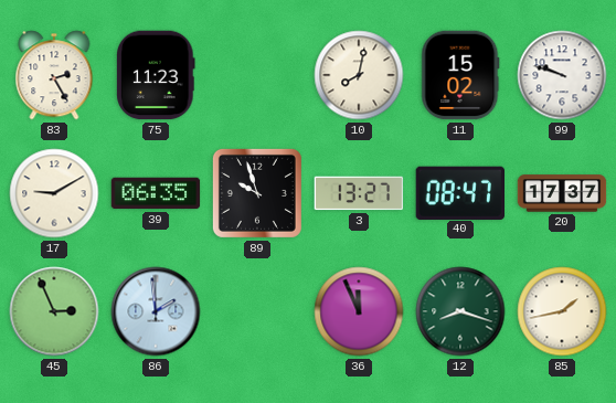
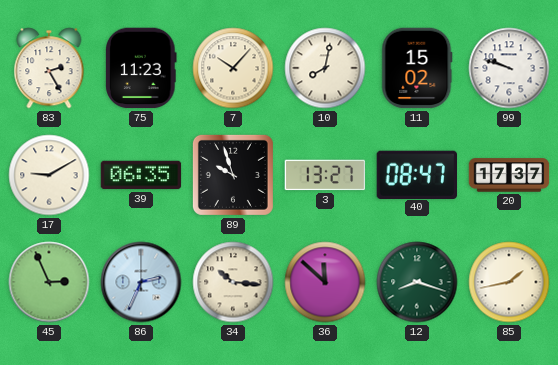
7: none -> 10:07
86: 1:59 -> 2:34
34: none -> 10:16
36: 11:56 -> 11:52
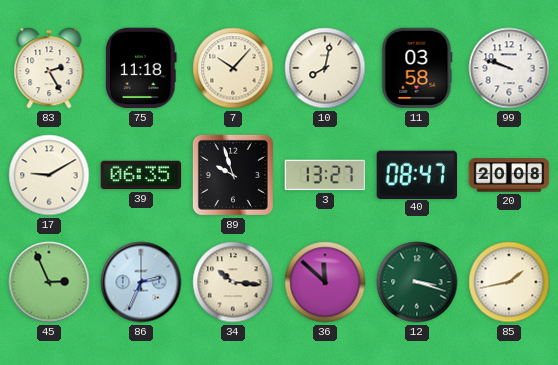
75: 11:23 -> 11:18
11: 15:02 -> 03:58
20: 17:37 -> 20:08
12: 8:18 -> 3:18
